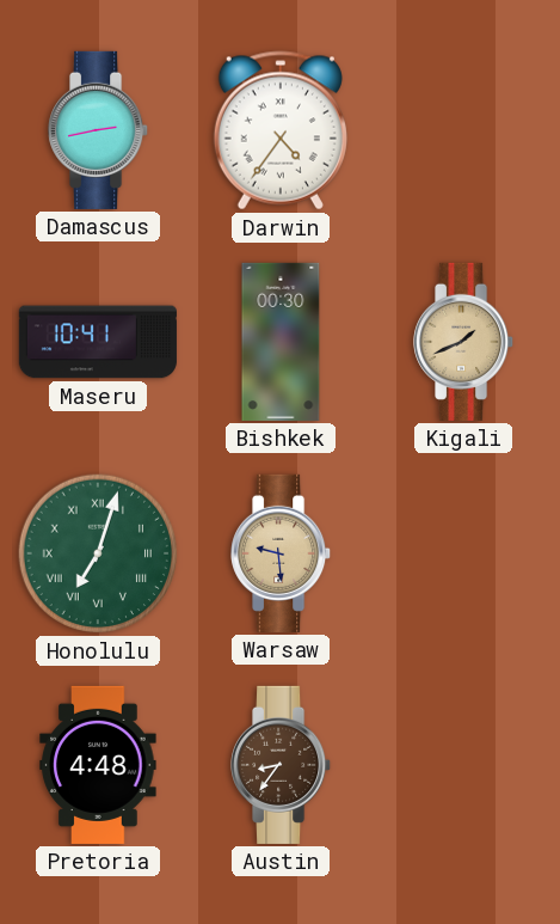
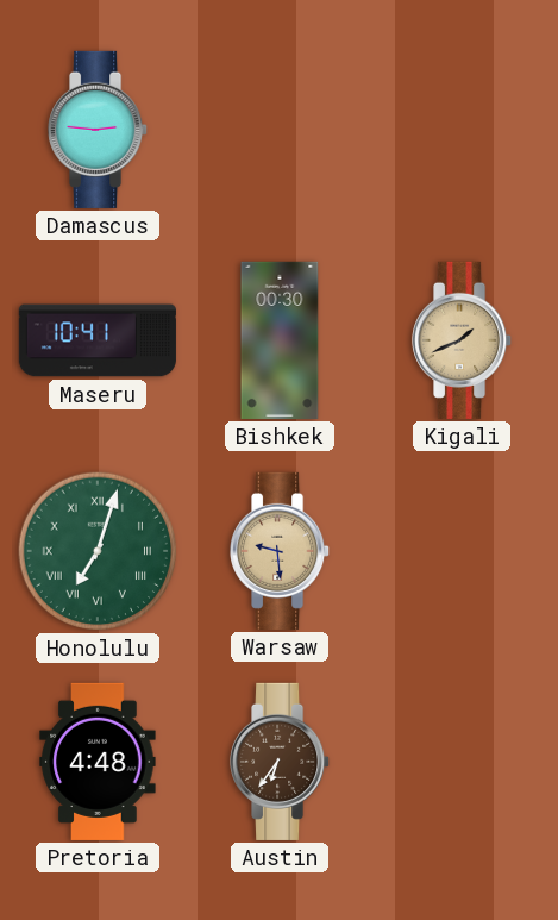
Damascus: 2:43 -> 2:46
Darwin: 4:36 -> none
Austin: 8:36 -> 6:36
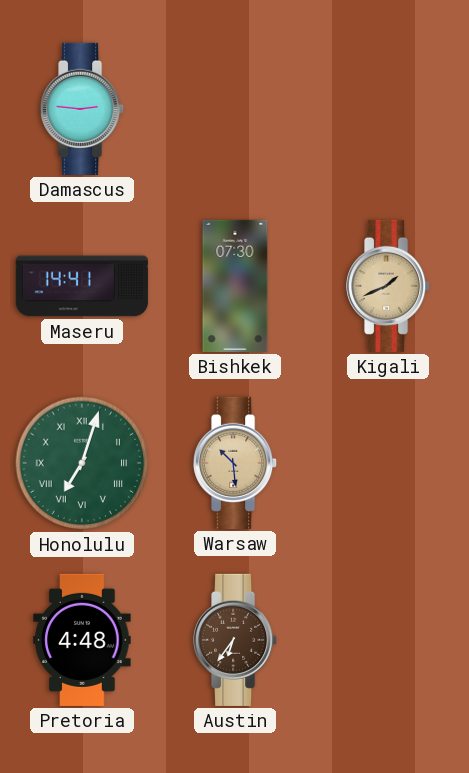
Maseru: 10:41 -> 14:41
Bishkek: 00:30 -> 07:30
Warsaw: 9:29 -> 10:29
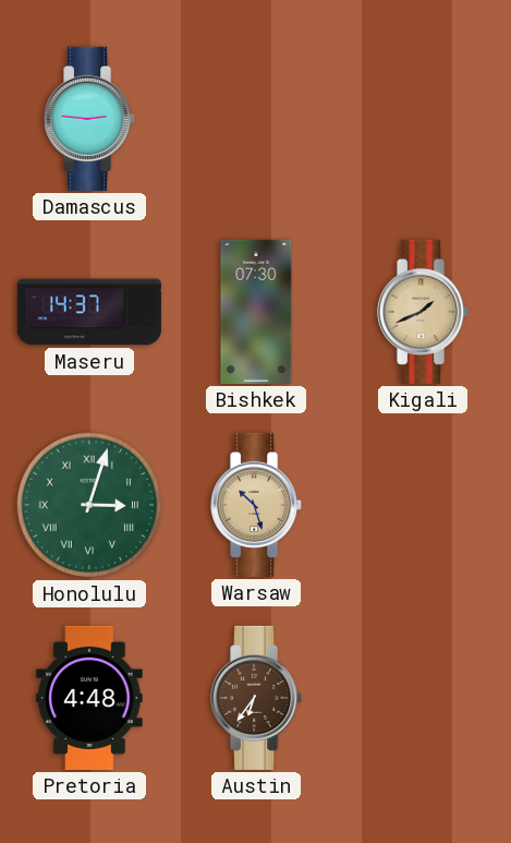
Maseru: 14:41 -> 14:37
Honolulu: 7:03 -> 3:03
Warsaw: 10:29 -> 10:27
